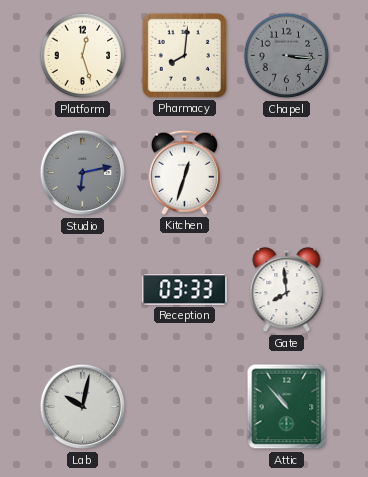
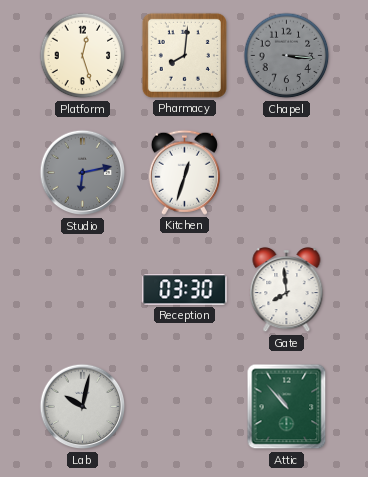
Reception: 03:33 -> 03:30
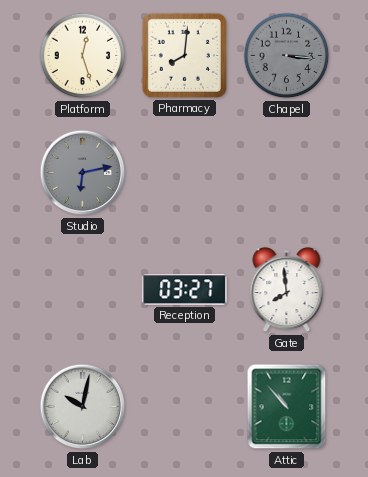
Kitchen: 12:33 -> none
Reception: 03:30 -> 03:27
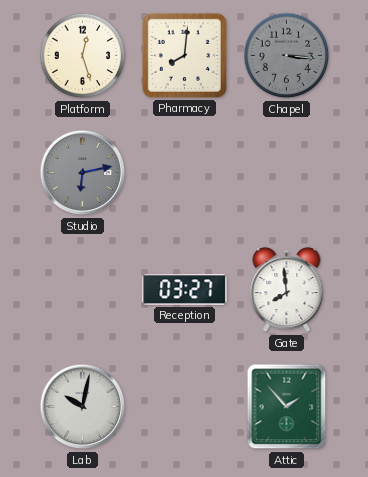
Attic: 10:53 -> 1:53
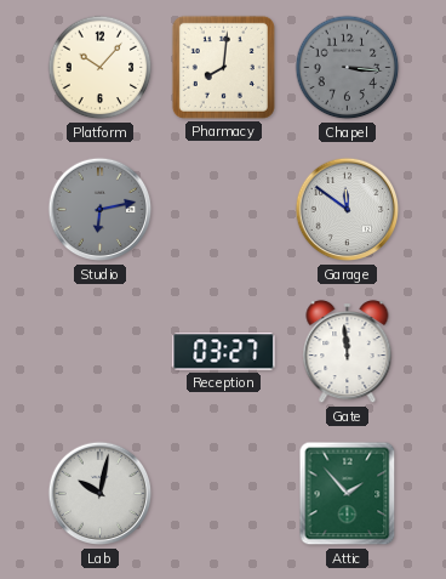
Platform: 12:27 -> 10:07
Garage: none -> 11:51
Gate: 7:59 -> 11:59
